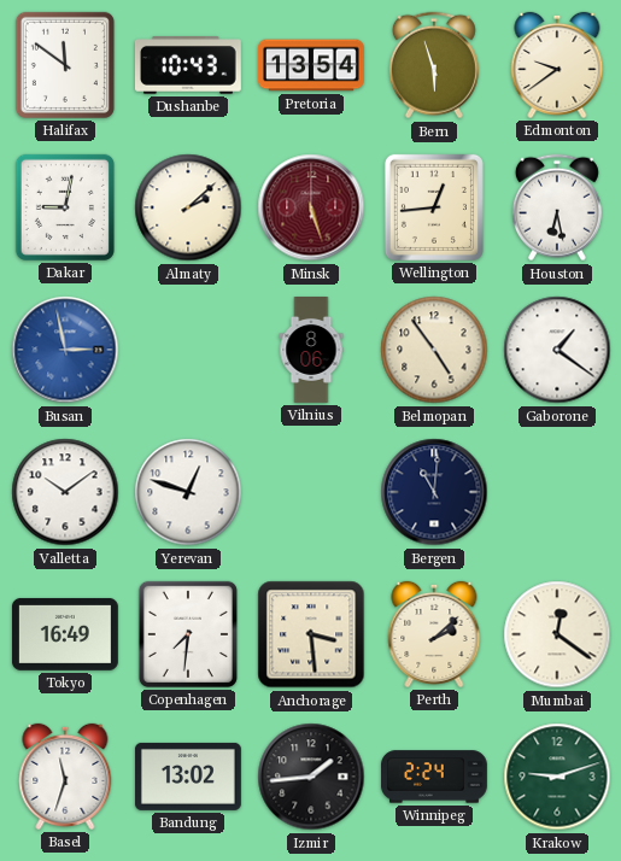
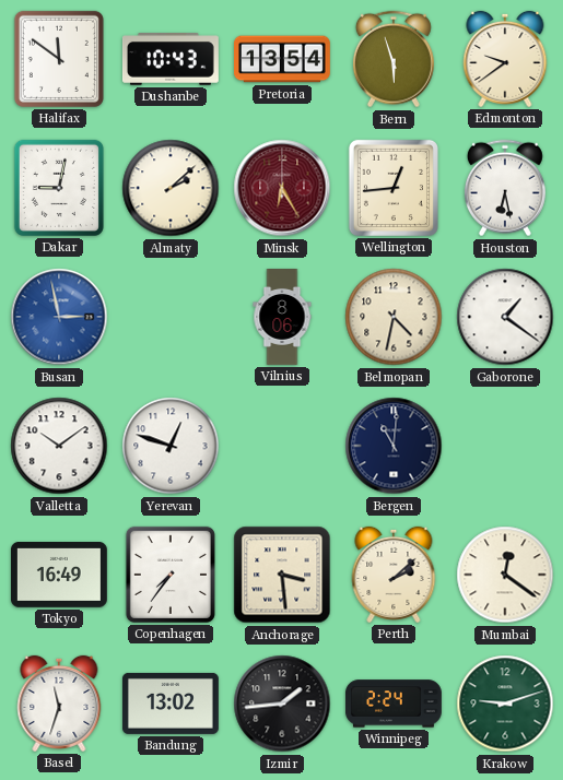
Minsk: 5:27 -> 6:25
Belmopan: 4:54 -> 4:32
Copenhagen: 7:31 -> 7:36
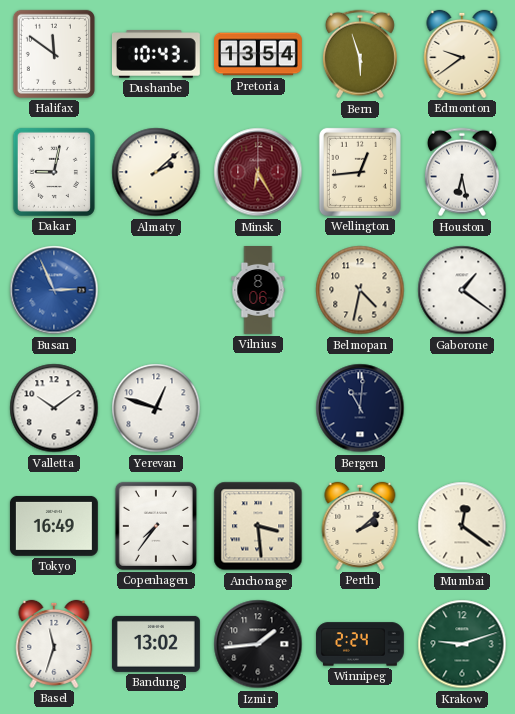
Busan: 2:58 -> 2:56
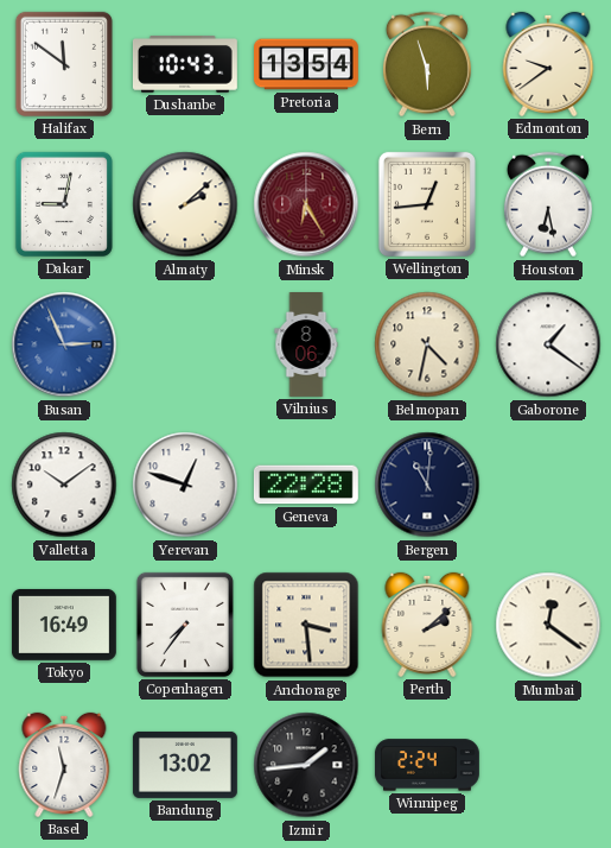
Geneva: none -> 22:28
Krakow: 9:12 -> none
